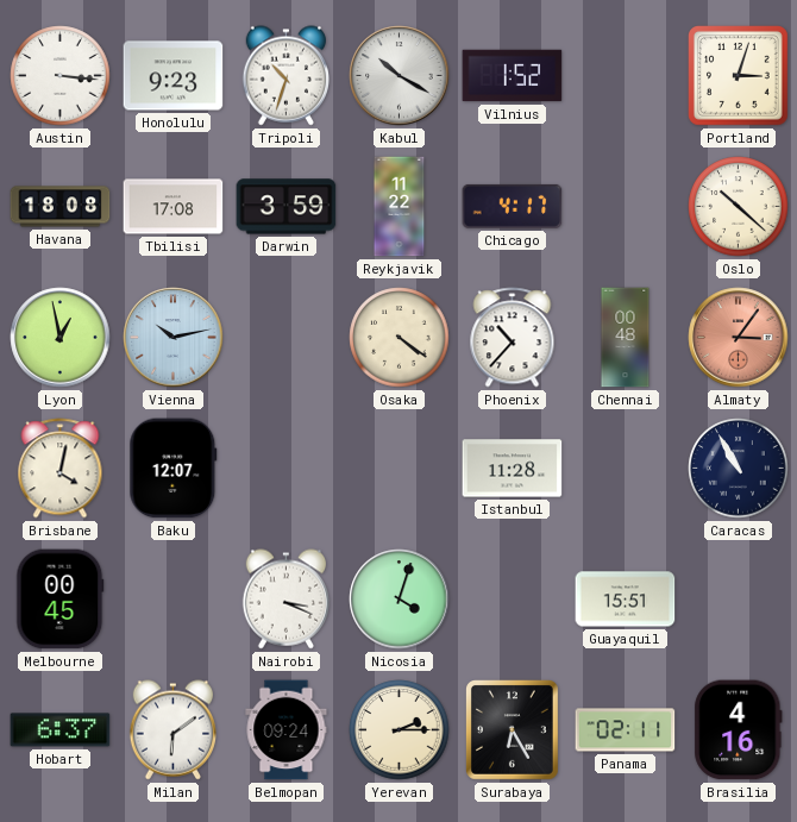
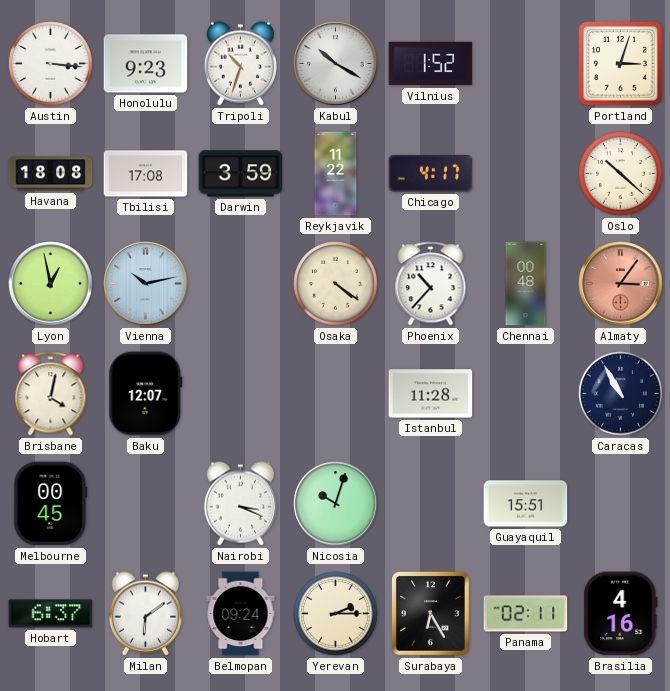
Nicosia: 4:03 -> 10:03
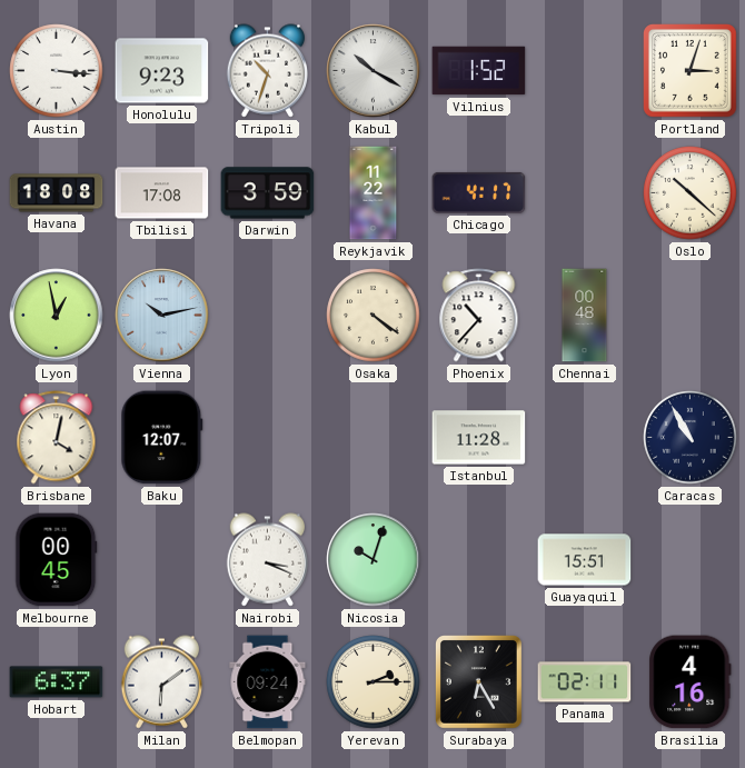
Almaty: 3:06 -> none
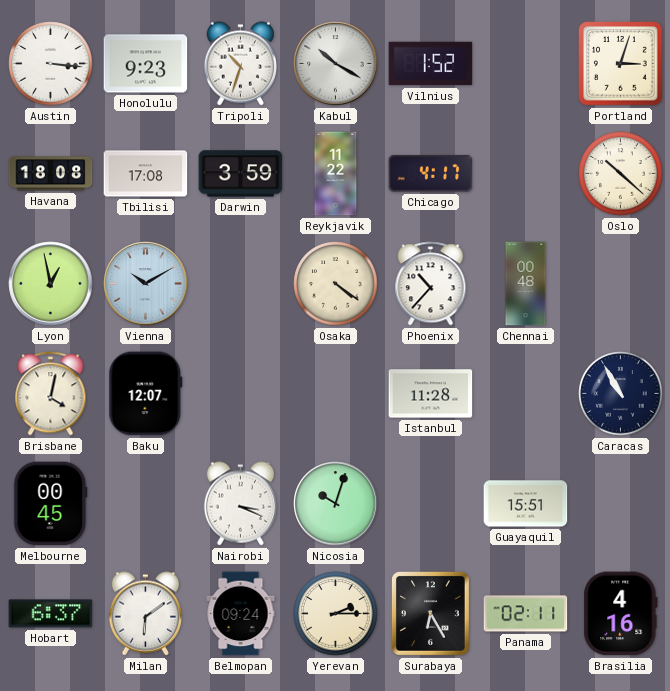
Vienna: 10:13 -> 10:10
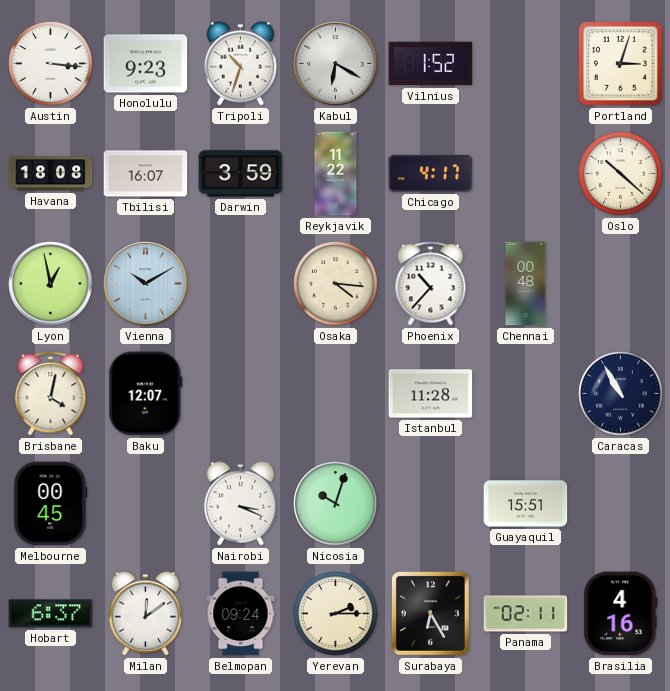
Kabul: 10:20 -> 6:20
Tbilisi: 17:08 -> 16:07
Osaka: 4:21 -> 4:16
Milan: 6:09 -> 12:09
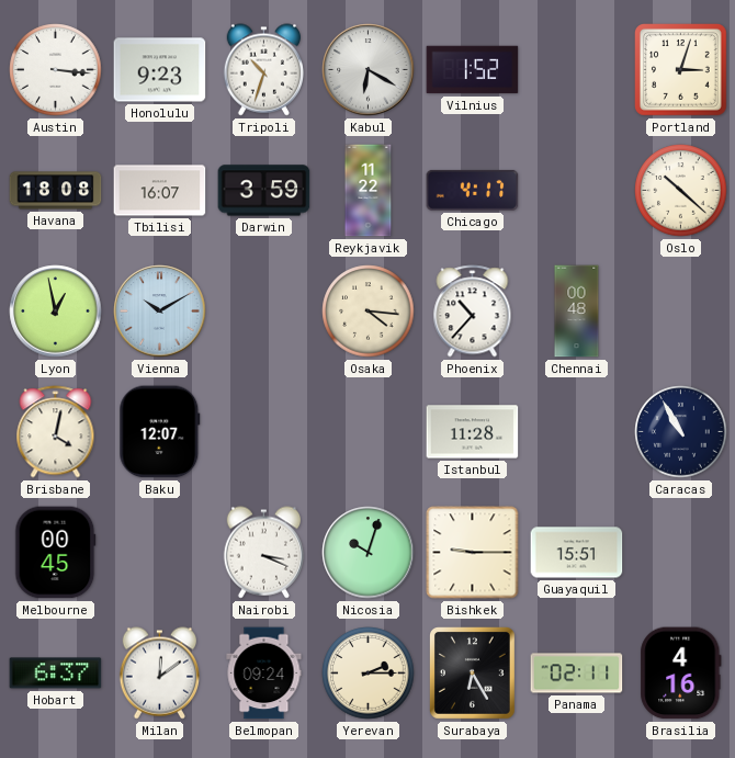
Bishkek: none -> 9:15
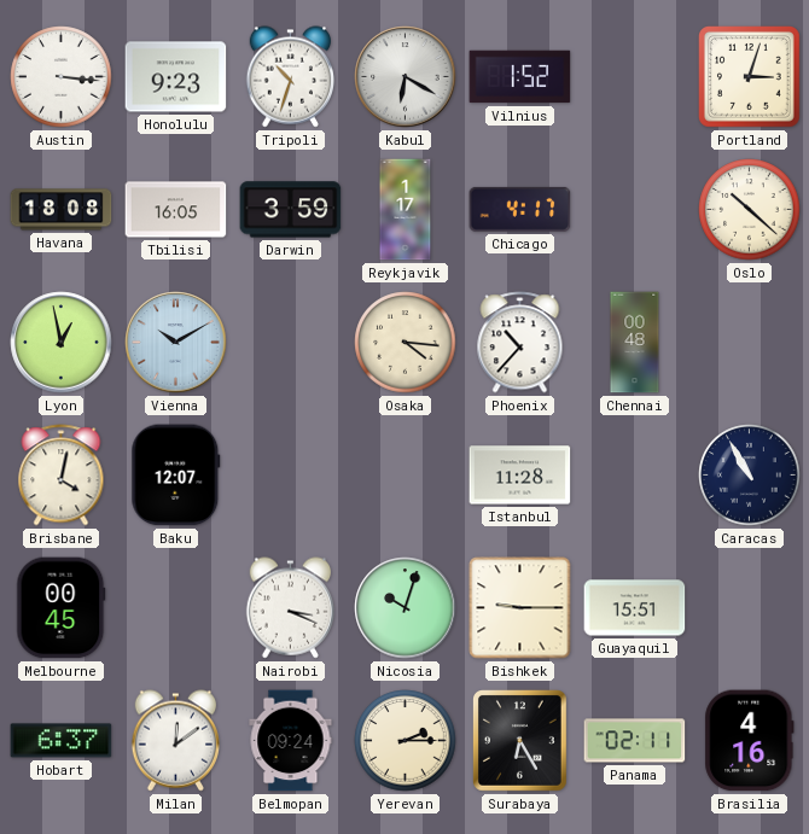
Tbilisi: 16:07 -> 16:05
Reykjavik: 11:22 -> 1:17
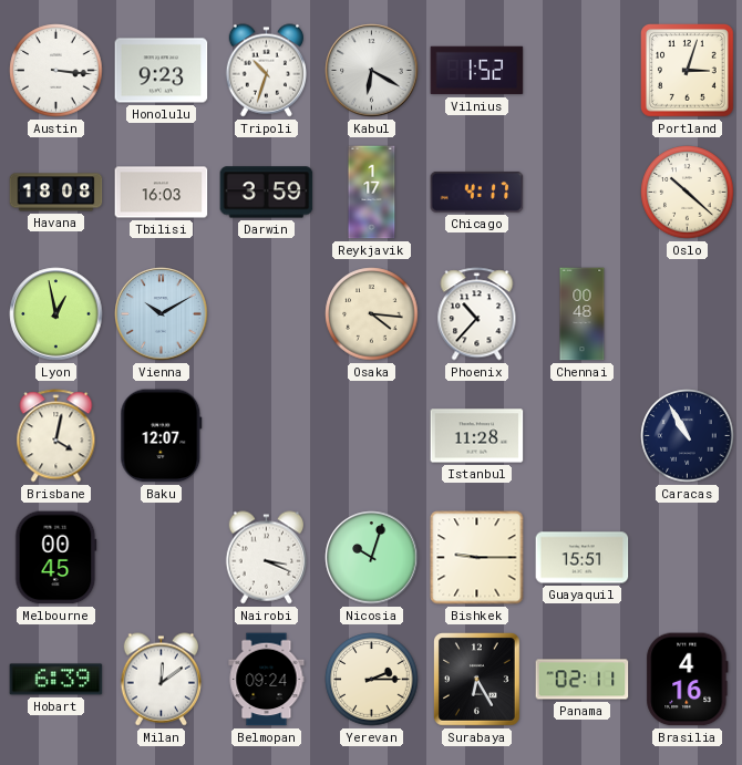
Tbilisi: 16:05 -> 16:03
Hobart: 6:37 -> 6:39
